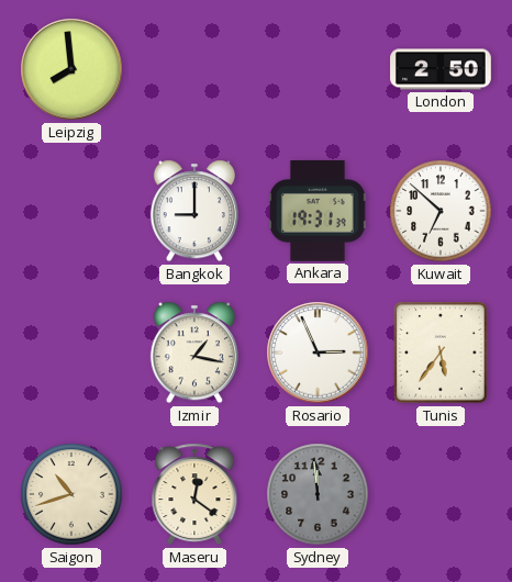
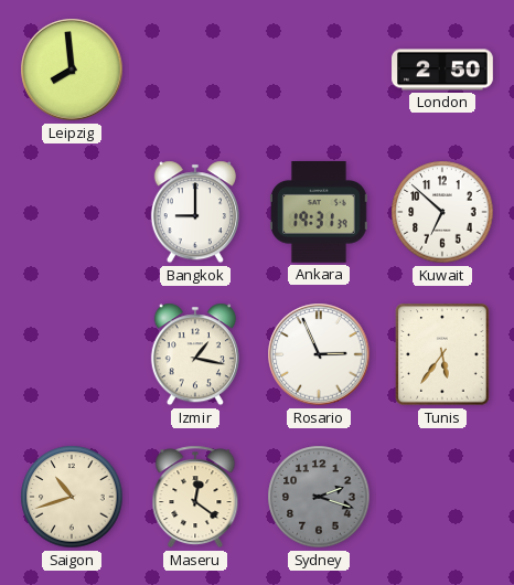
Sydney: 11:59 -> 2:18
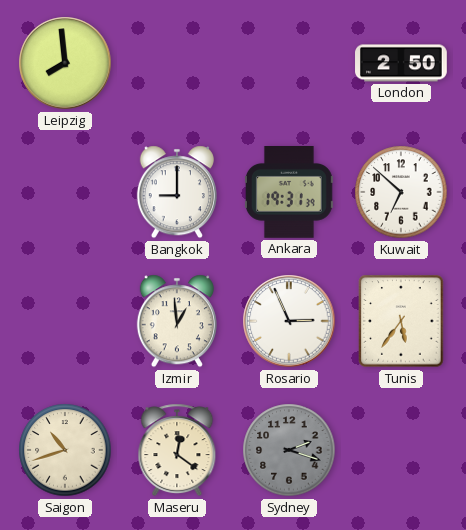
Izmir: 1:17 -> 12:59
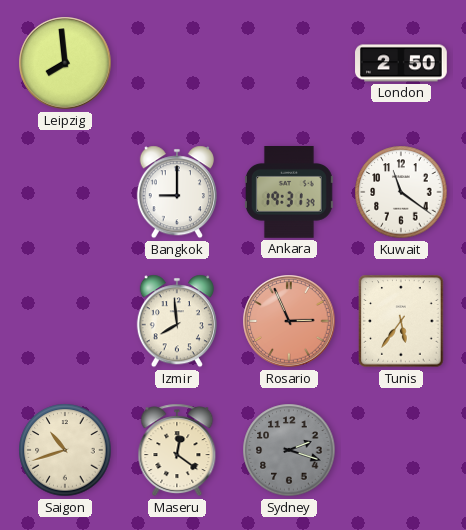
Kuwait: 6:52 -> 11:21
Izmir: 12:59 -> 7:59
Rosario dial: white -> salmon
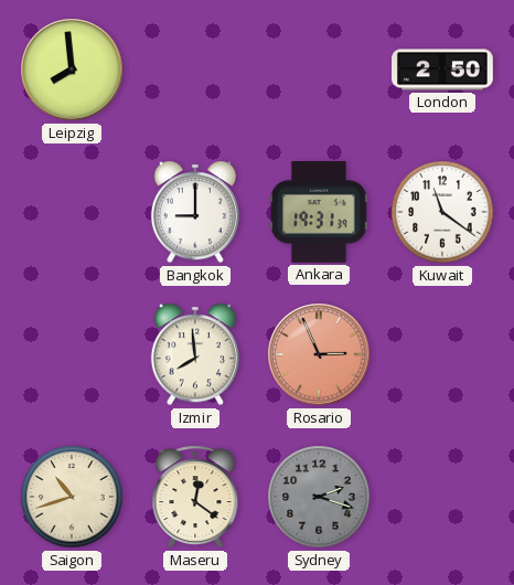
Tunis: 5:36 -> none
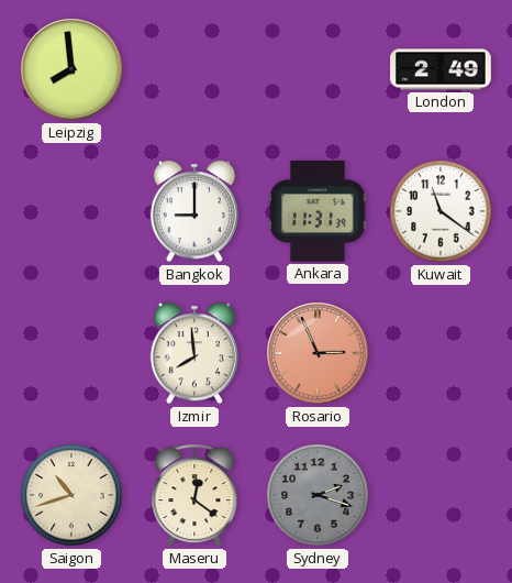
London: 2:50 -> 2:49
Ankara: 19:31 -> 11:31
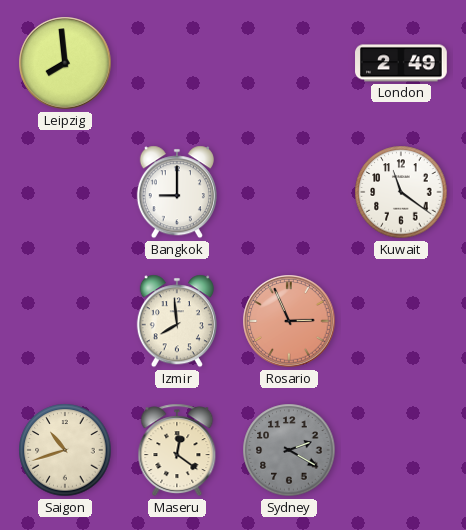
Ankara: 11:31 -> none
Sydney: 2:18 -> 2:20
